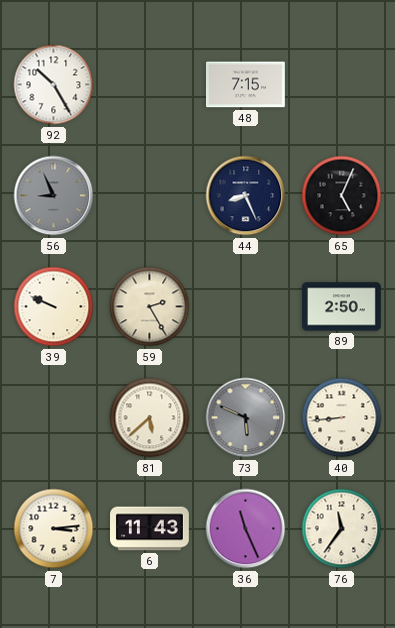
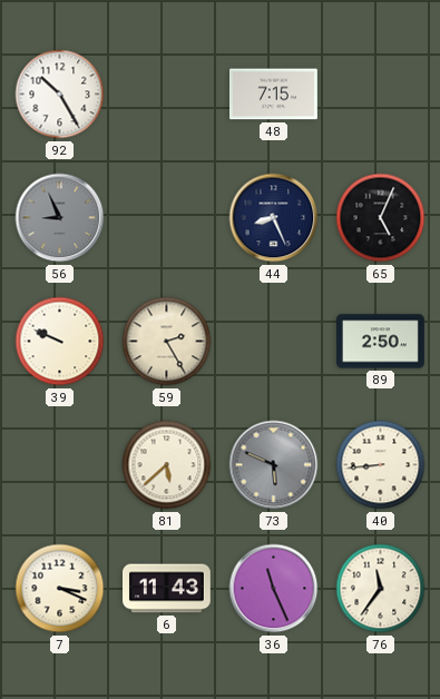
7: 3:14 -> 3:19
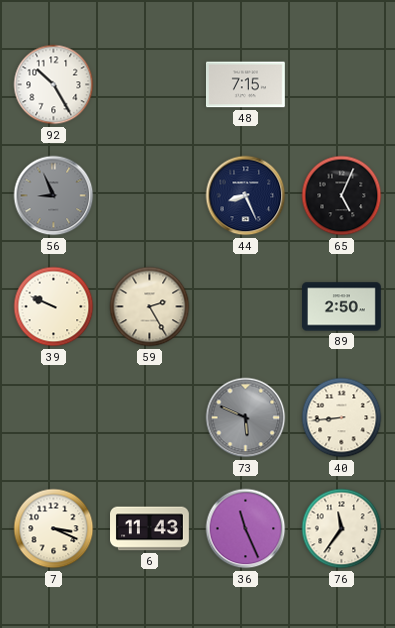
81: 5:38 -> none
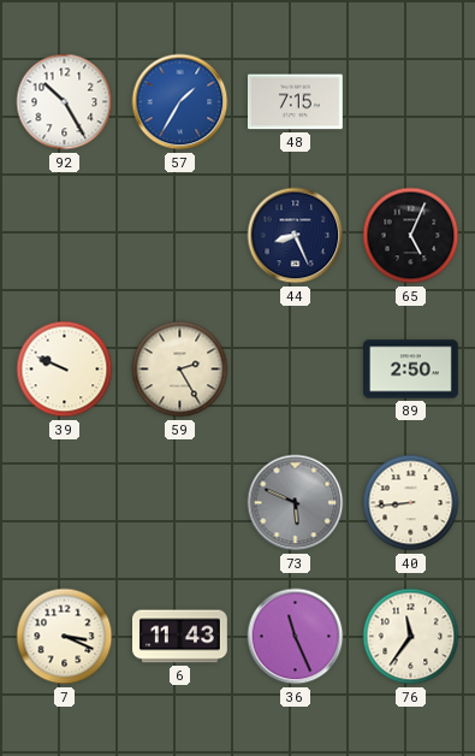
57: none -> 1:35
56: 8:56 -> none
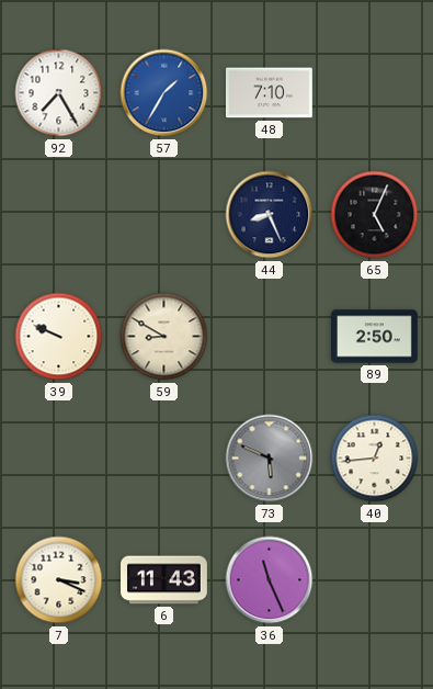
92: 10:25 -> 7:25
48: 7:15 -> 7:10
59: 2:25 -> 8:50
40: 8:44 -> 12:44
76: 11:36 -> none
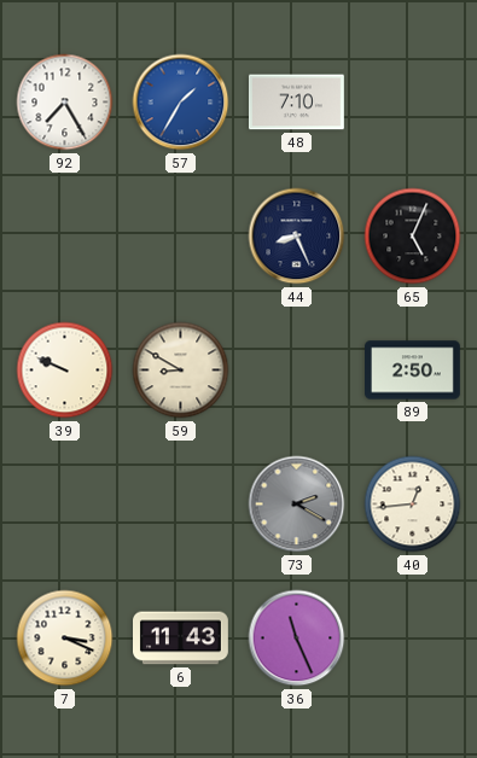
73: 5:49 -> 2:20
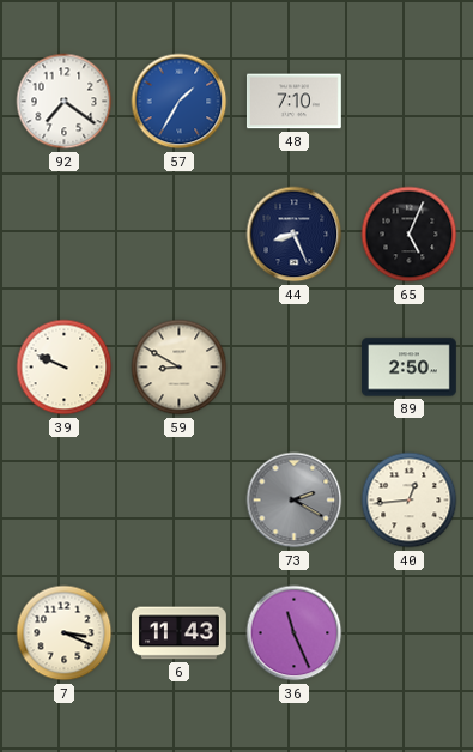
92: 7:25 -> 7:21
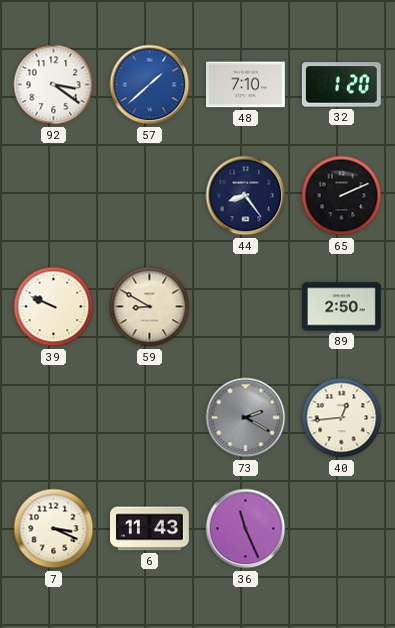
92: 7:21 -> 3:21
57: 1:35 -> 1:38
32: none -> 1:20
44: 8:26 -> 8:24
65: 5:04 -> 2:11
